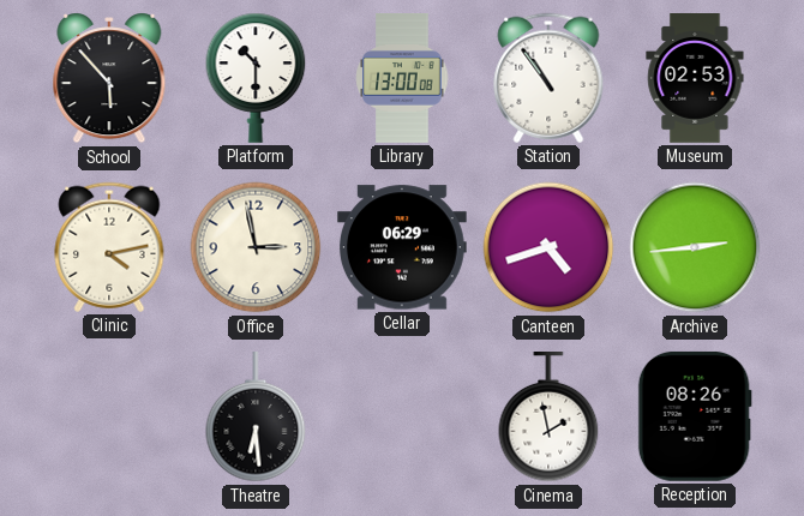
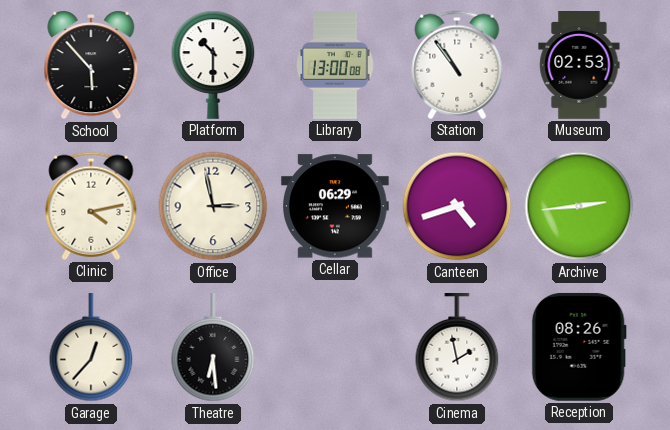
Garage: none -> 12:37
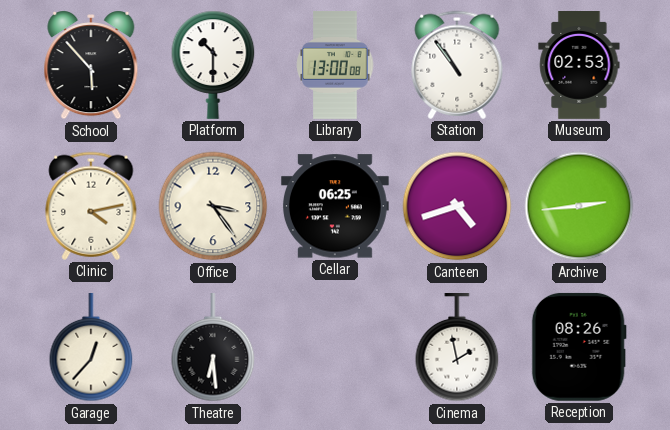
Office: 2:58 -> 3:24
Cellar: 06:29 -> 06:25
